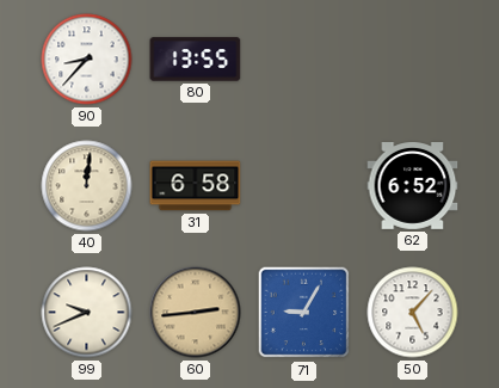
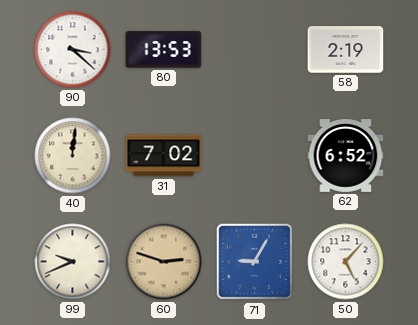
90: 8:37 -> 3:22
80: 13:55 -> 13:53
58: none -> 2:19
31: 6:58 -> 7:02
60: 2:44 -> 2:48
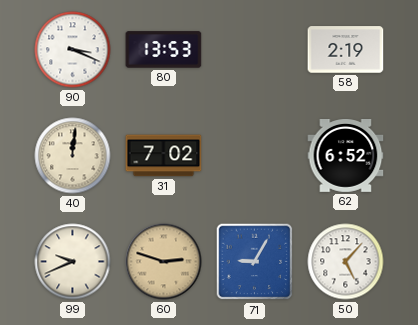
90: 3:22 -> 3:19
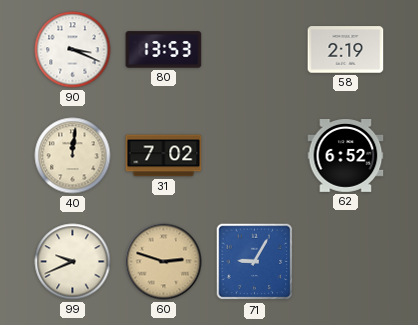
50: 5:07 -> none
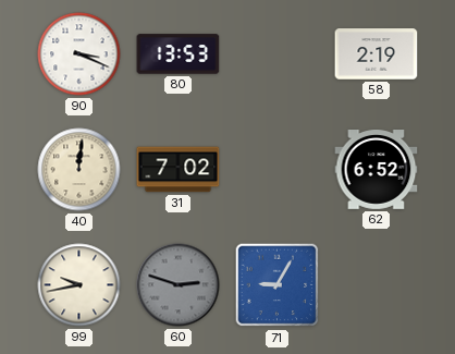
99: 9:41 -> 9:43
60 dial: champagne -> grey
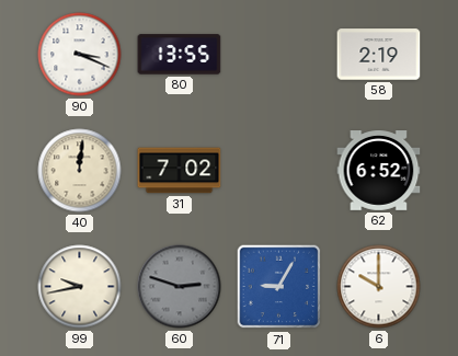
80: 13:53 -> 13:55
6: none -> 10:00
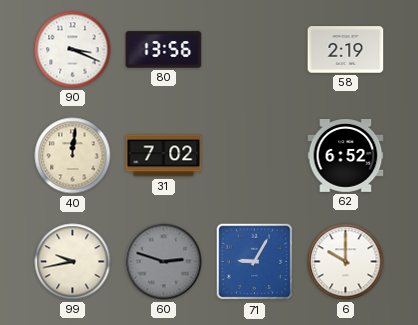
80: 13:55 -> 13:56
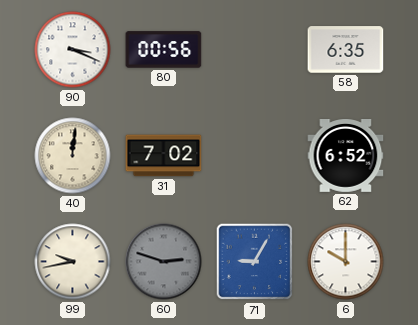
80: 13:56 -> 00:56
58: 2:19 -> 6:35
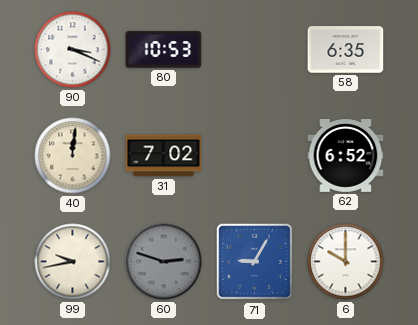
80: 00:56 -> 10:53
